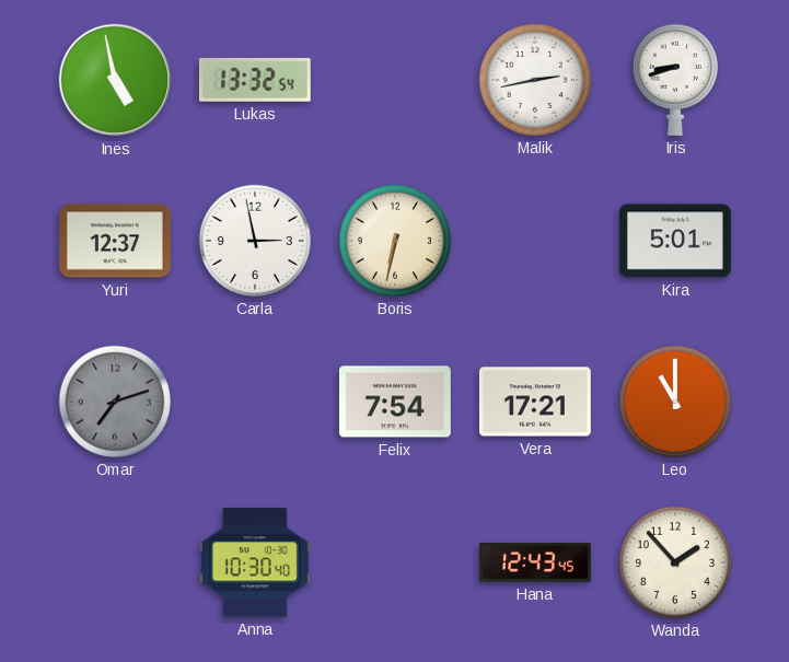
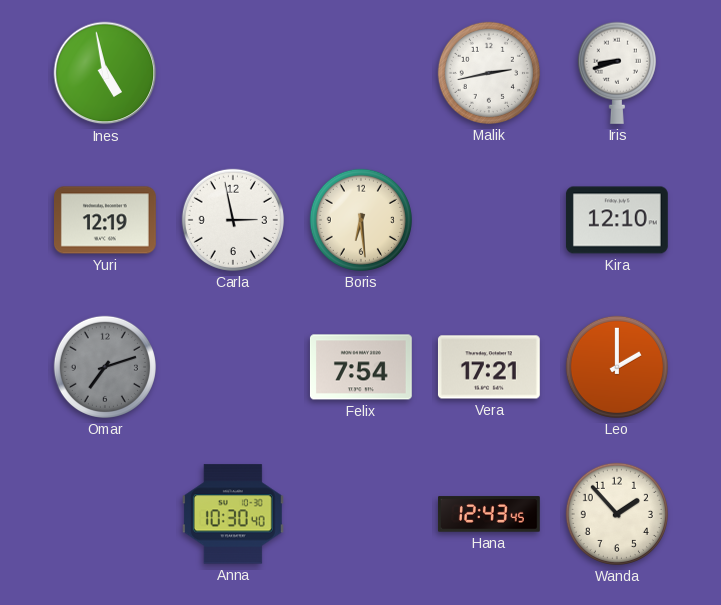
Lukas: 13:32 -> none
Yuri: 12:37 -> 12:19
Boris: 6:32 -> 6:29
Kira: 5:01 -> 12:10
Leo: 11:00 -> 2:00
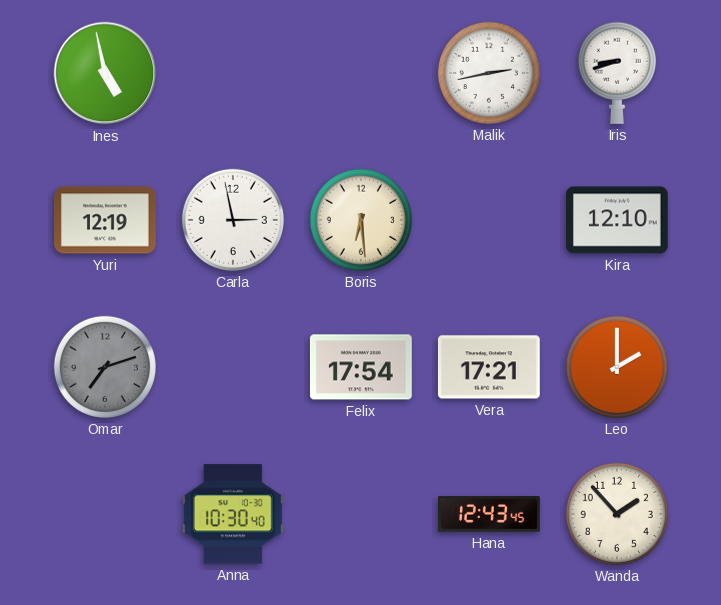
Felix: 7:54 -> 17:54
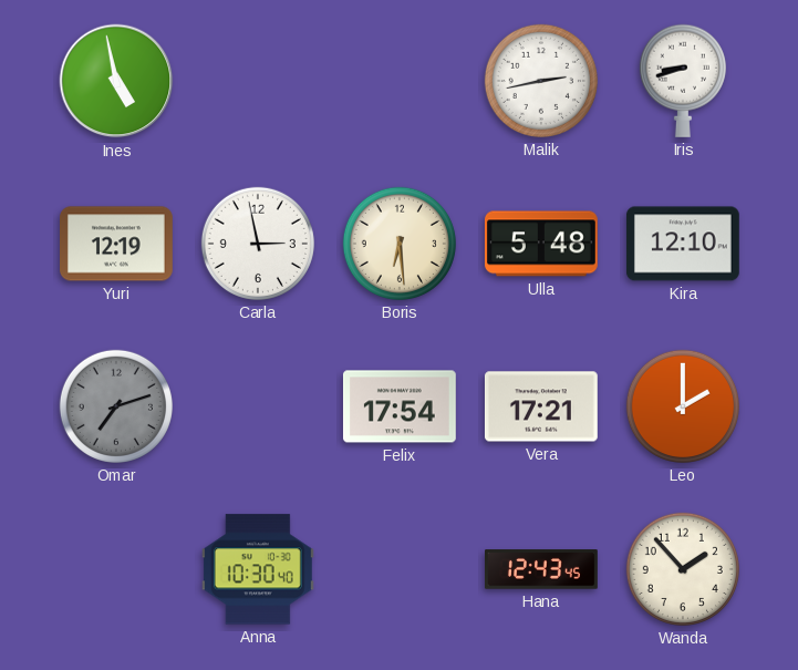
Ulla: none -> 5:48
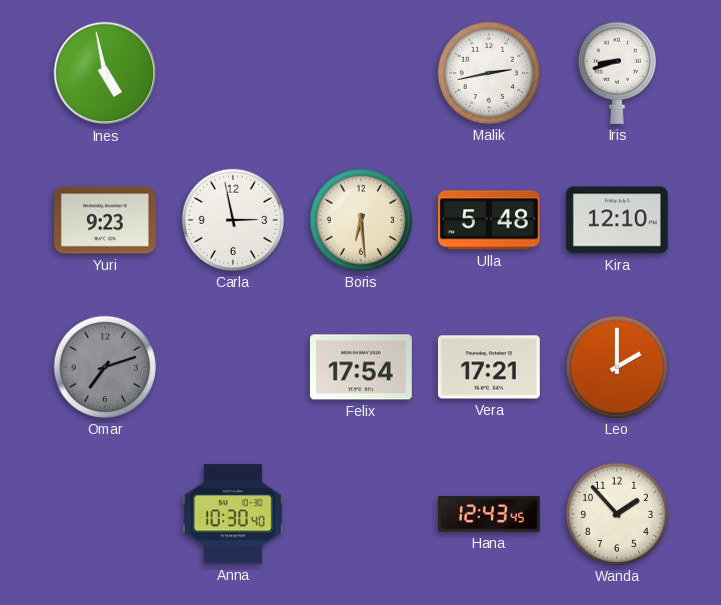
Yuri: 12:19 -> 9:23
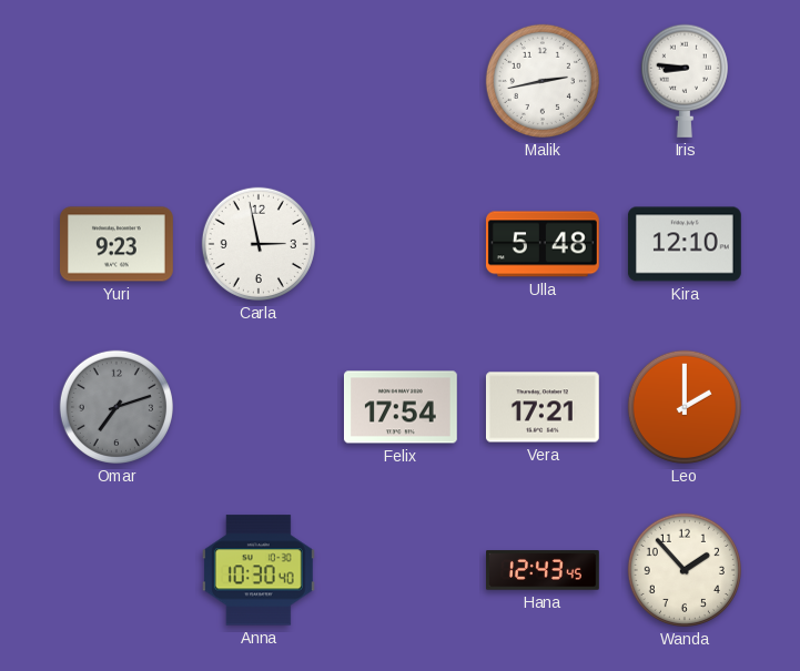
Ines: 4:58 -> none
Iris: 8:42 -> 8:46
Boris: 6:29 -> none
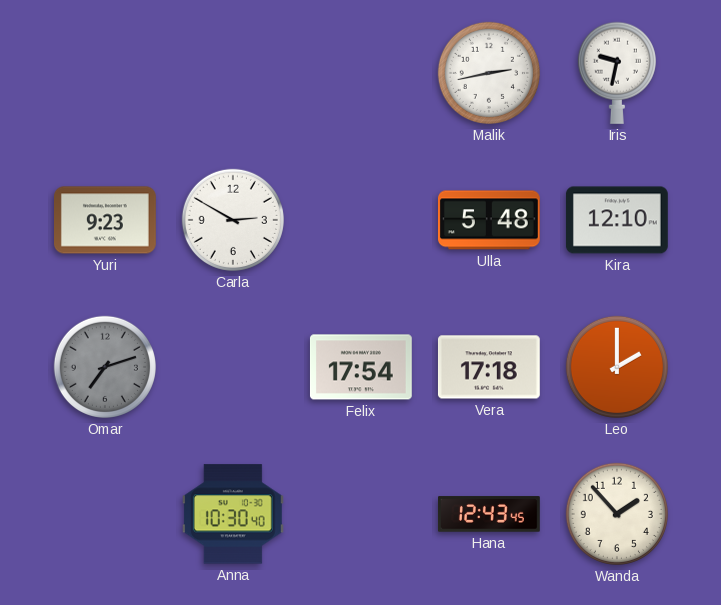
Iris: 8:46 -> 9:32
Carla: 2:58 -> 2:50
Vera: 17:21 -> 17:18
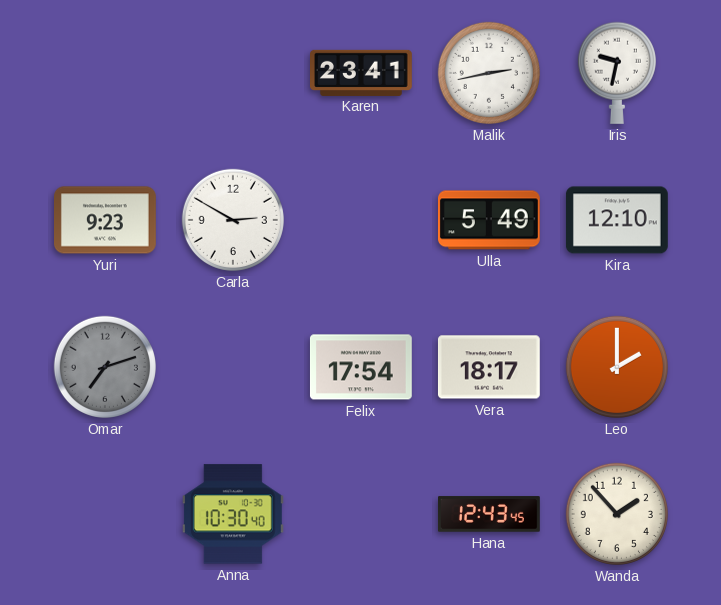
Karen: none -> 23:41
Ulla: 5:48 -> 5:49
Vera: 17:18 -> 18:17
